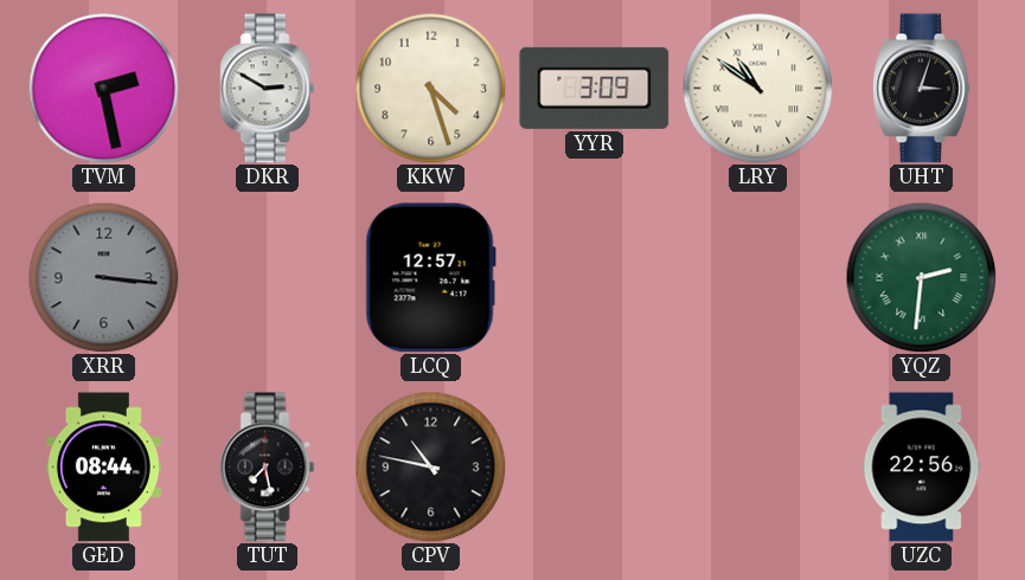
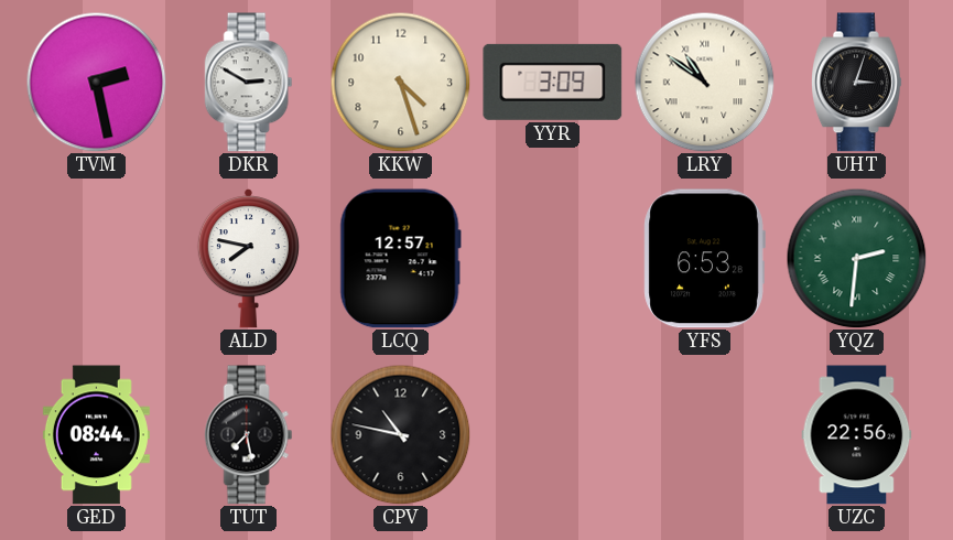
XRR: 3:16 -> none
ALD: none -> 7:47
YFS: none -> 6:53
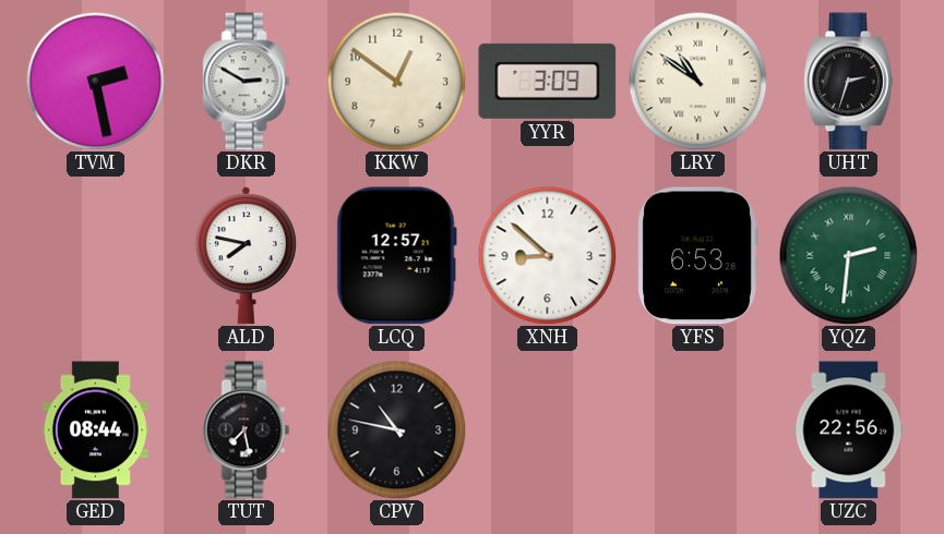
KKW: 4:27 -> 12:51
UHT: 3:03 -> 2:33
XNH: none -> 8:52
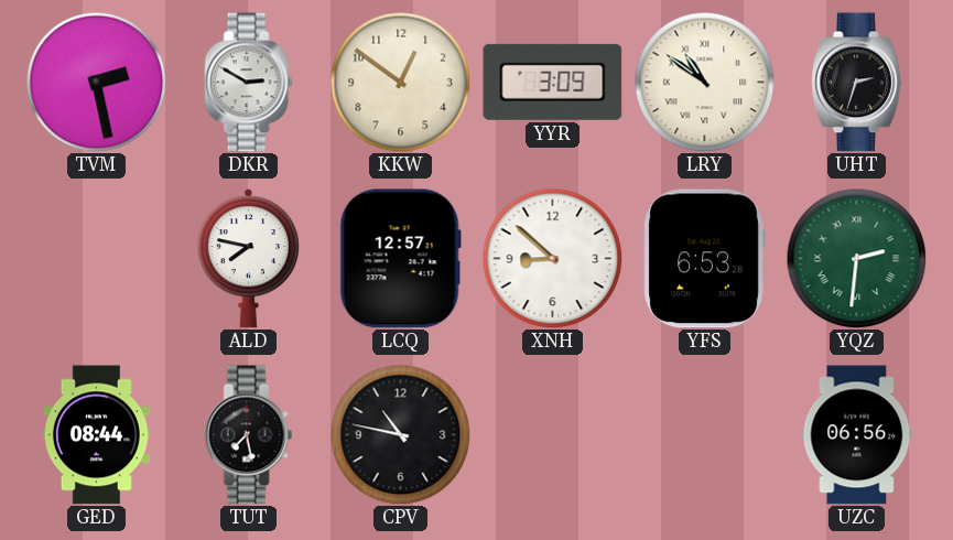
UZC: 22:56 -> 06:56
